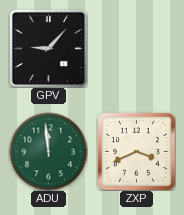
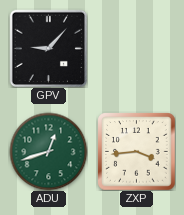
ADU: 11:59 -> 12:42
ZXP: 3:41 -> 3:44
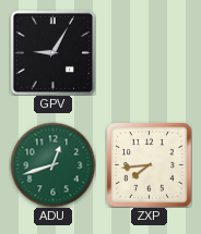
GPV: 9:07 -> 9:05
ZXP: 3:44 -> 7:44
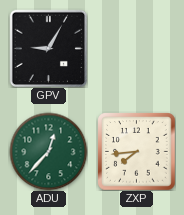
ADU: 12:42 -> 12:37
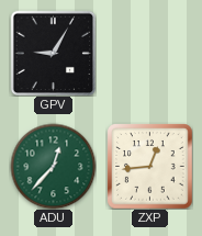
ZXP: 7:44 -> 12:44
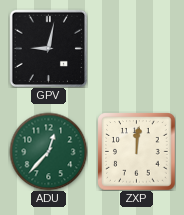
GPV: 9:05 -> 9:02
ZXP: 12:44 -> 12:01
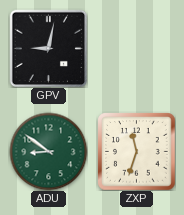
ADU: 12:37 -> 8:51
ZXP: 12:01 -> 11:33
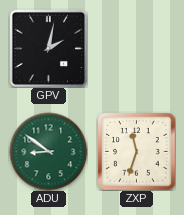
GPV: 9:02 -> 2:02
